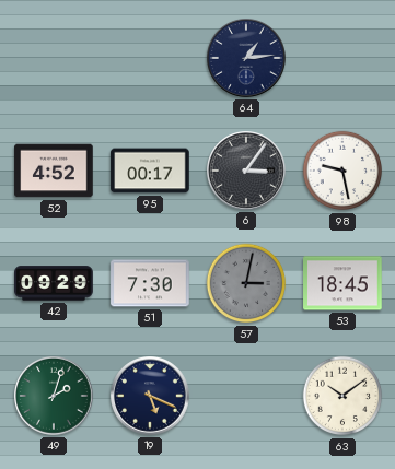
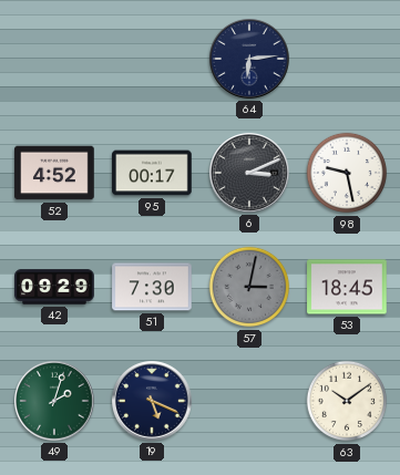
64: 1:14 -> 6:14
6: 3:06 -> 3:11
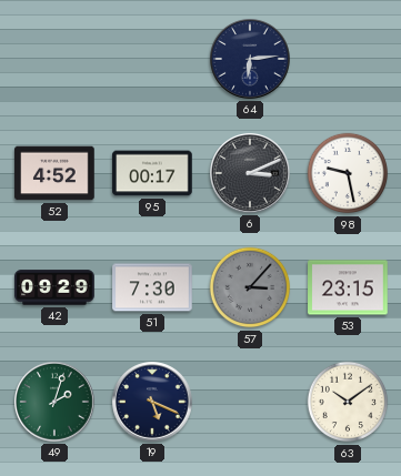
57: 3:02 -> 3:07
53: 18:45 -> 23:15
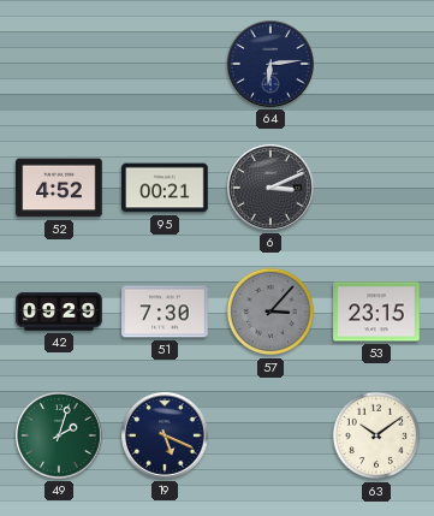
95: 00:17 -> 00:21
98: 9:28 -> none
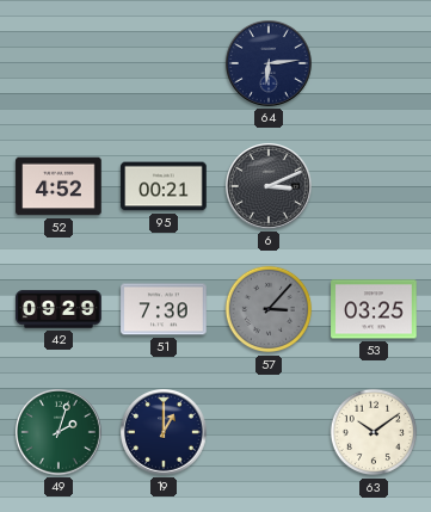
53: 23:15 -> 03:25
19: 5:19 -> 1:00
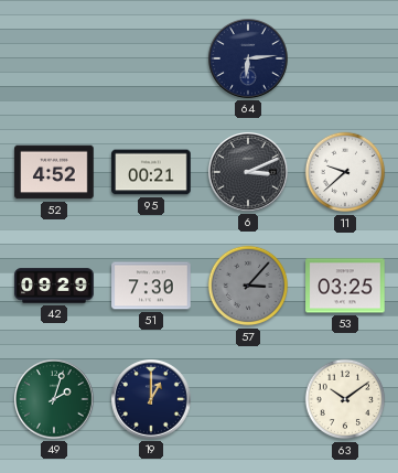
11: none -> 9:38
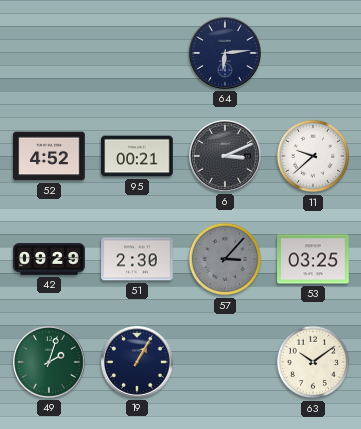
51: 7:30 -> 2:30
19: 1:00 -> 1:05
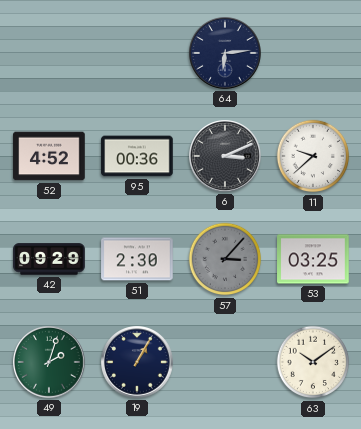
95: 00:21 -> 00:36
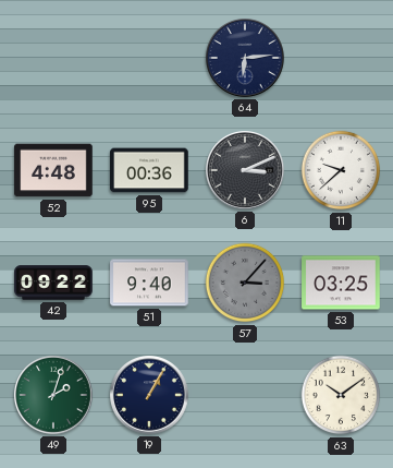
52: 4:52 -> 4:48
42: 09:29 -> 09:22
51: 2:30 -> 9:40
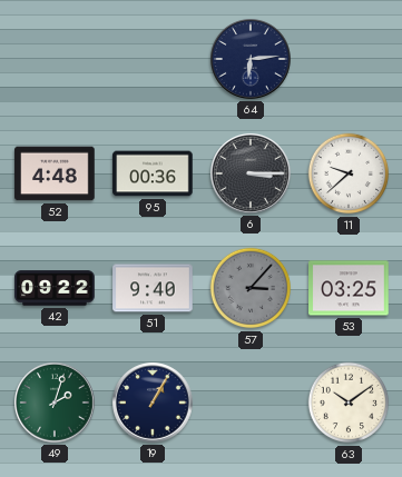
6: 3:11 -> 3:15
